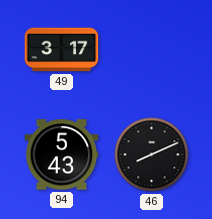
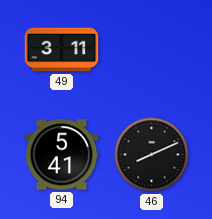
49: 3:17 -> 3:11
94: 5:43 -> 5:41
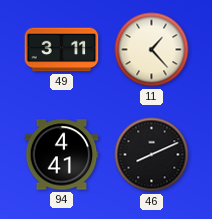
11: none -> 1:23
94: 5:41 -> 4:41
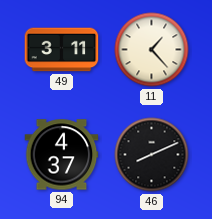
94: 4:41 -> 4:37
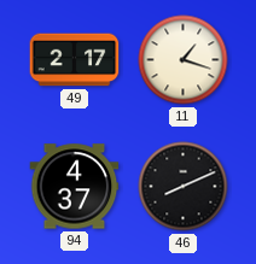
49: 3:11 -> 2:17
11: 1:23 -> 1:18
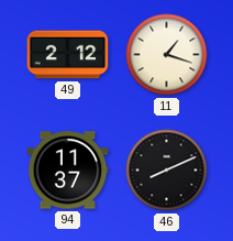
49: 2:17 -> 2:12
94: 4:37 -> 11:37
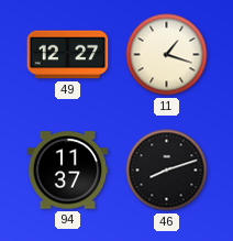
49: 2:12 -> 12:27
46: 8:11 -> 8:12
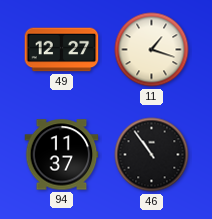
46: 8:12 -> 10:54
